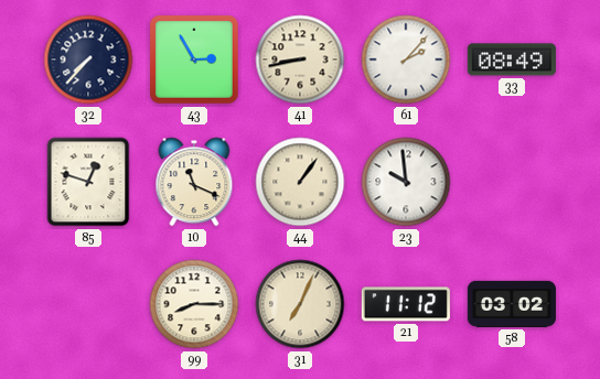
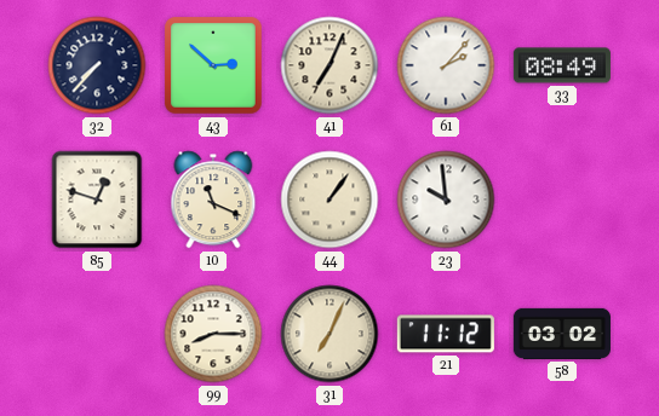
43: 2:55 -> 2:52
41: 8:43 -> 7:04
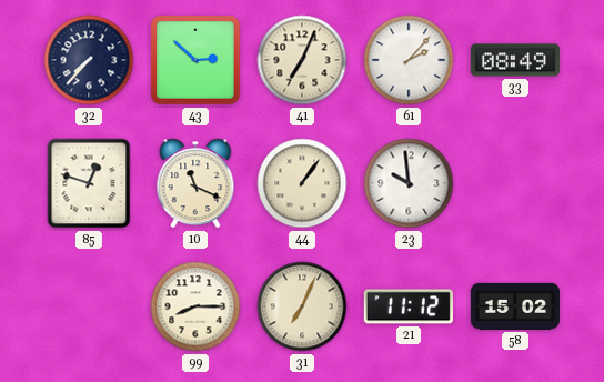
58: 03:02 -> 15:02
